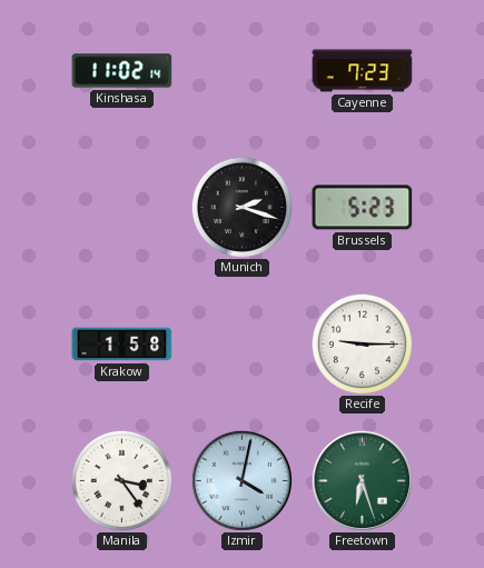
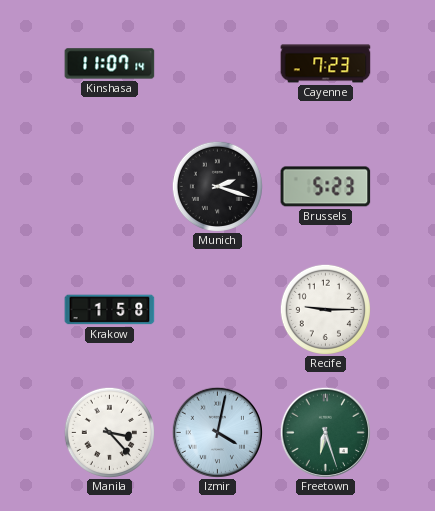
Kinshasa: 11:02 -> 11:07
Manila: 3:24 -> 3:23
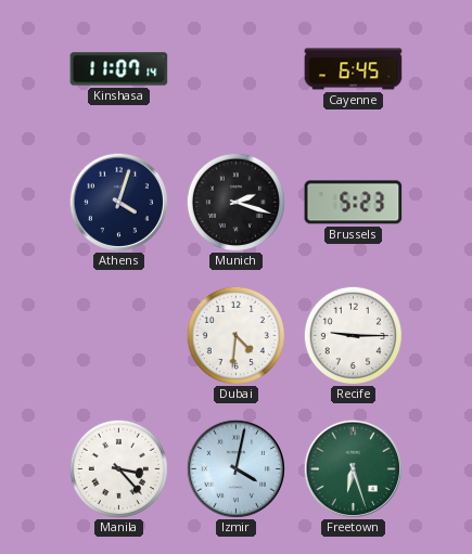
Cayenne: 7:23 -> 6:45
Athens: none -> 4:03
Krakow: 1:58 -> none
Dubai: none -> 4:31
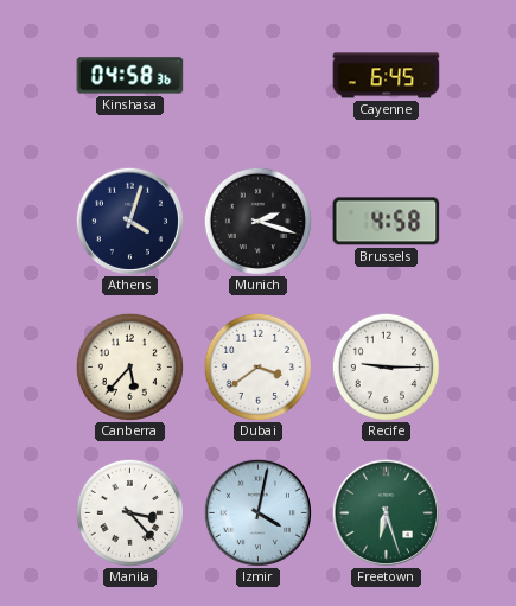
Kinshasa: 11:07 -> 04:58
Brussels: 5:23 -> 4:58
Canberra: none -> 5:37
Dubai: 4:31 -> 3:39
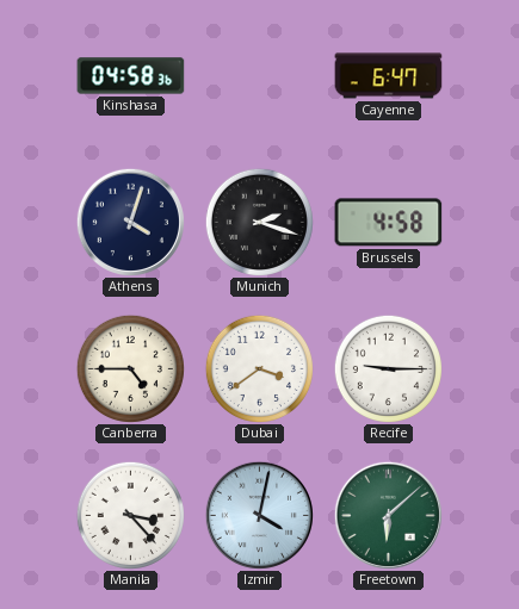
Cayenne: 6:45 -> 6:47
Canberra: 5:37 -> 4:45
Freetown: 6:27 -> 6:08
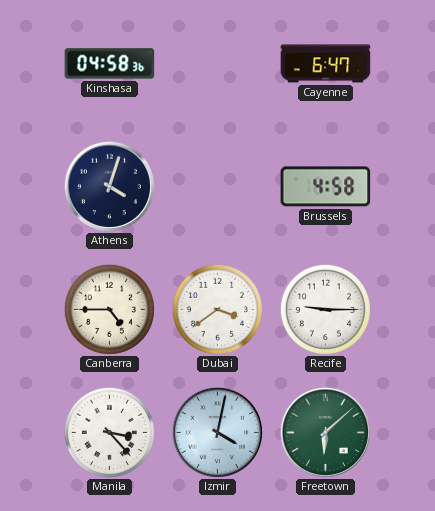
Munich: 2:18 -> none
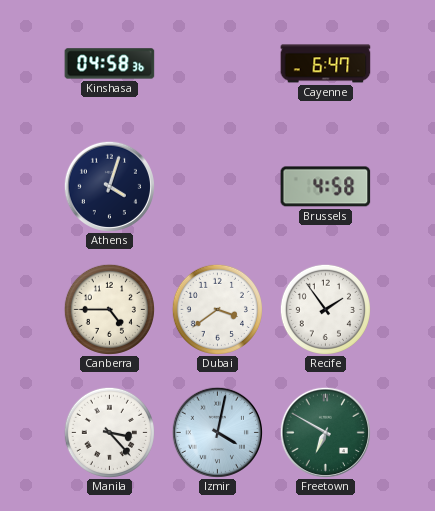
Recife: 9:15 -> 1:54
Freetown: 6:08 -> 6:50
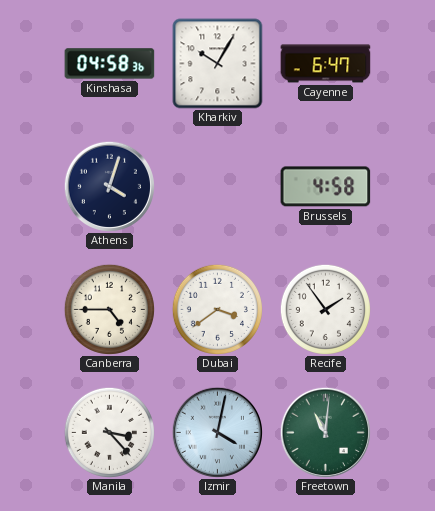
Kharkiv: none -> 10:05
Freetown: 6:50 -> 11:01
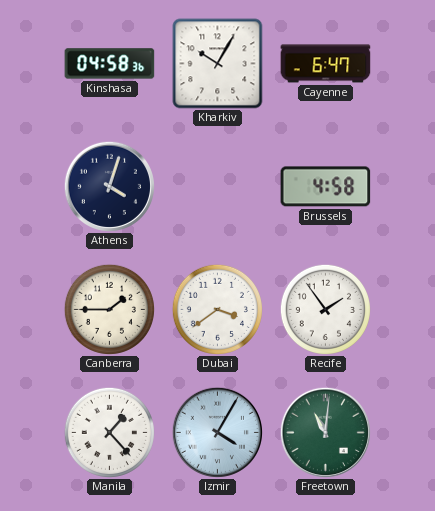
Canberra: 4:45 -> 1:45
Manila: 3:23 -> 1:23
Izmir: 4:02 -> 4:05
